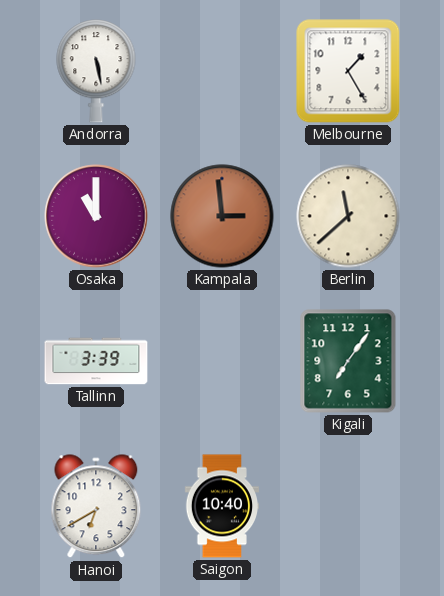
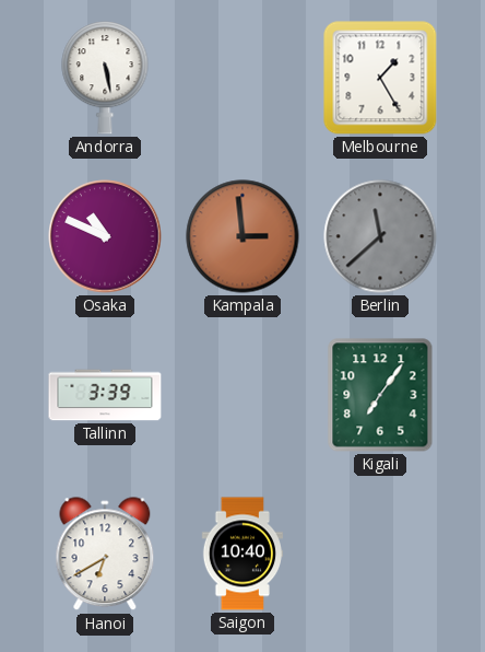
Osaka: 11:00 -> 10:49
Berlin dial: cream -> grey
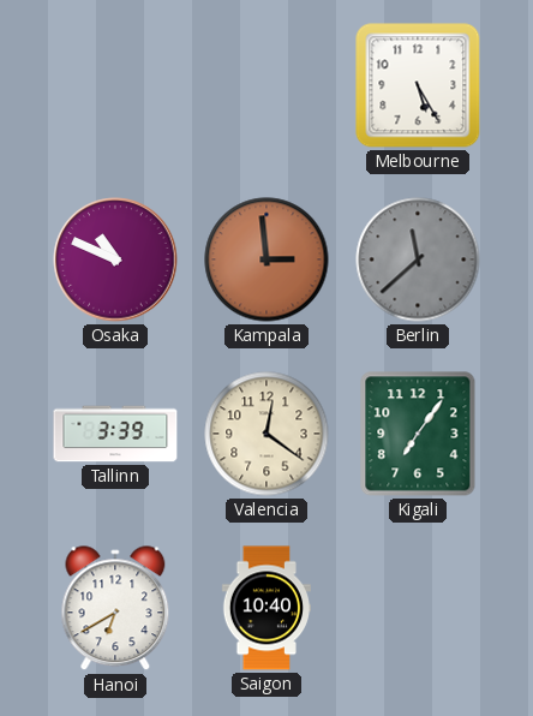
Andorra: 5:28 -> none
Melbourne: 1:25 -> 5:25
Valencia: none -> 12:21
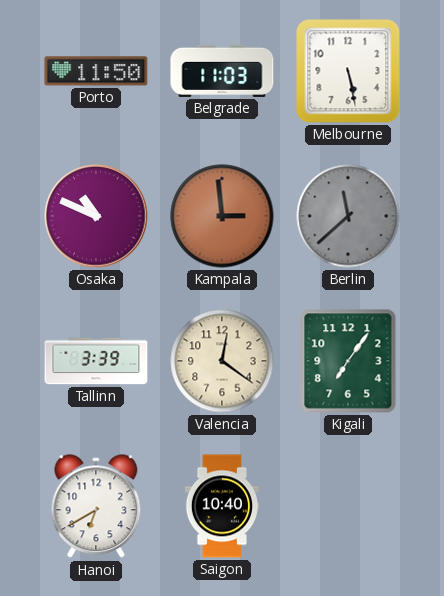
Porto: none -> 11:50
Belgrade: none -> 11:03
Melbourne: 5:25 -> 5:28
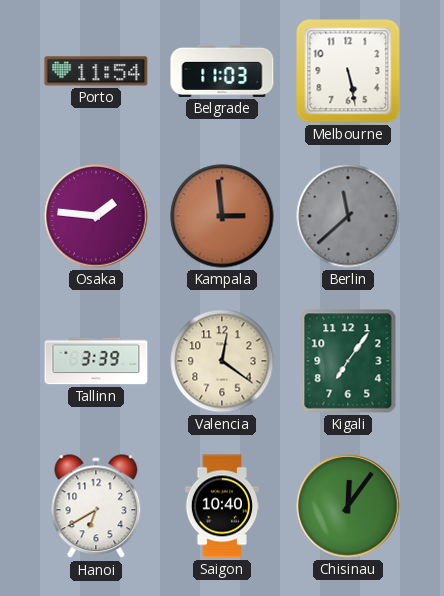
Porto: 11:50 -> 11:54
Osaka: 10:49 -> 1:46
Chisinau: none -> 12:06
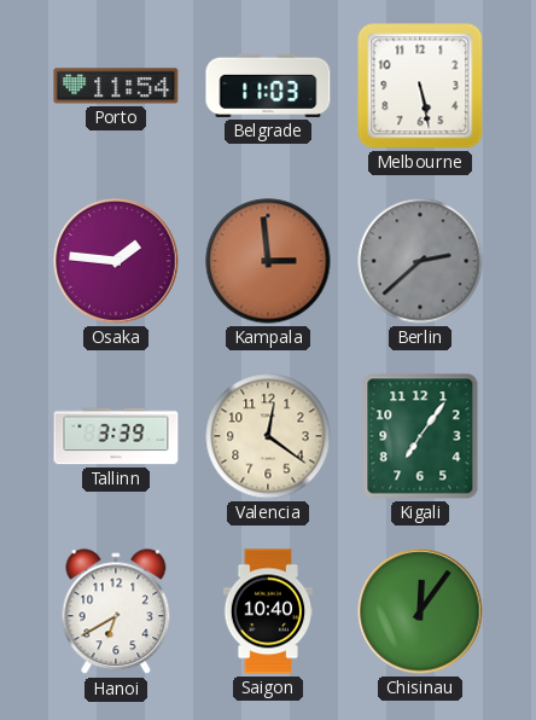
Berlin: 11:38 -> 2:38
